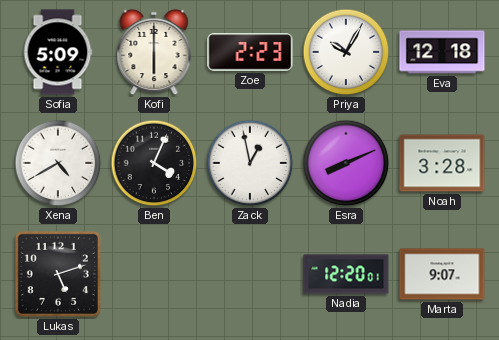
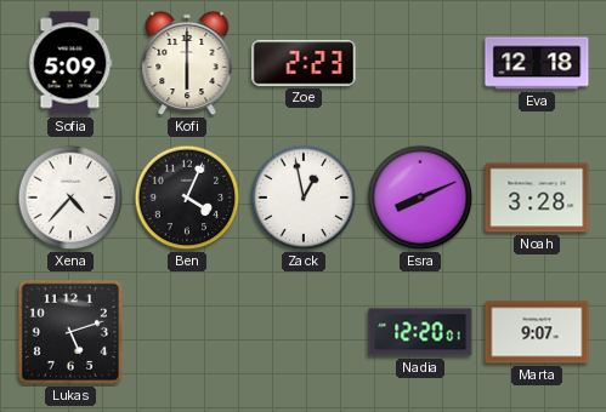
Priya: 10:05 -> none
Xena: 4:40 -> 4:37
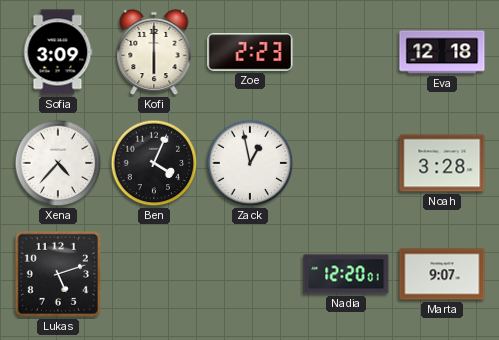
Sofia: 5:09 -> 3:09
Esra: 8:11 -> none
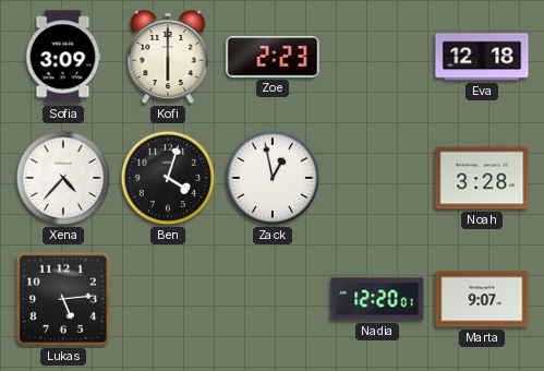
Ben: 4:04 -> 4:03
Lukas: 5:12 -> 5:14
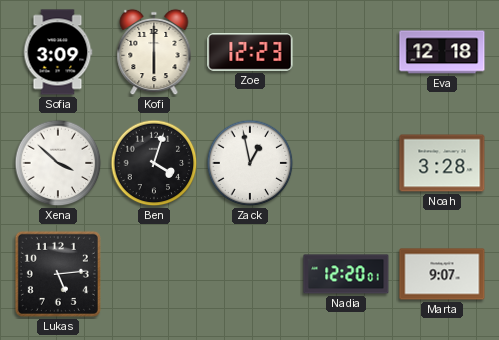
Zoe: 2:23 -> 12:23
Xena: 4:37 -> 3:52
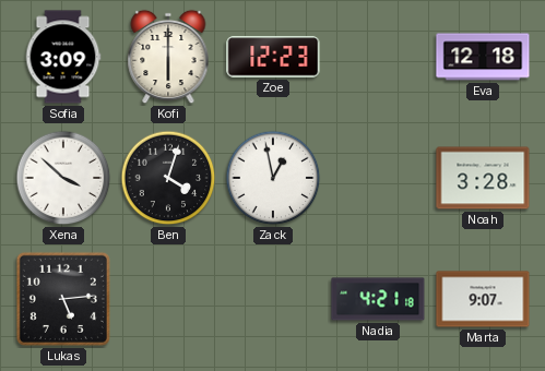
Nadia: 12:20 -> 4:21
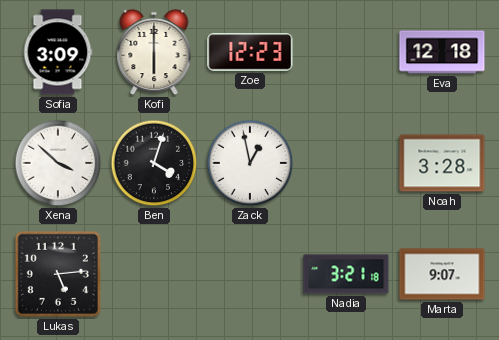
Nadia: 4:21 -> 3:21
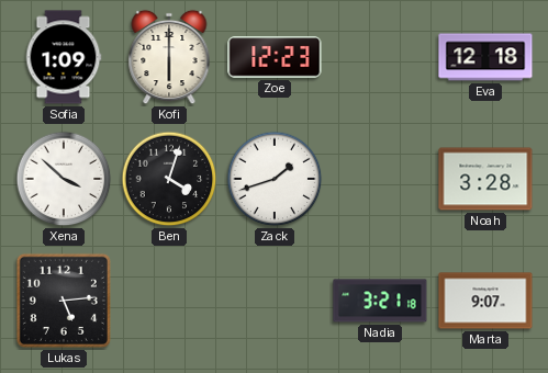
Sofia: 3:09 -> 1:09
Zack: 12:58 -> 1:42
